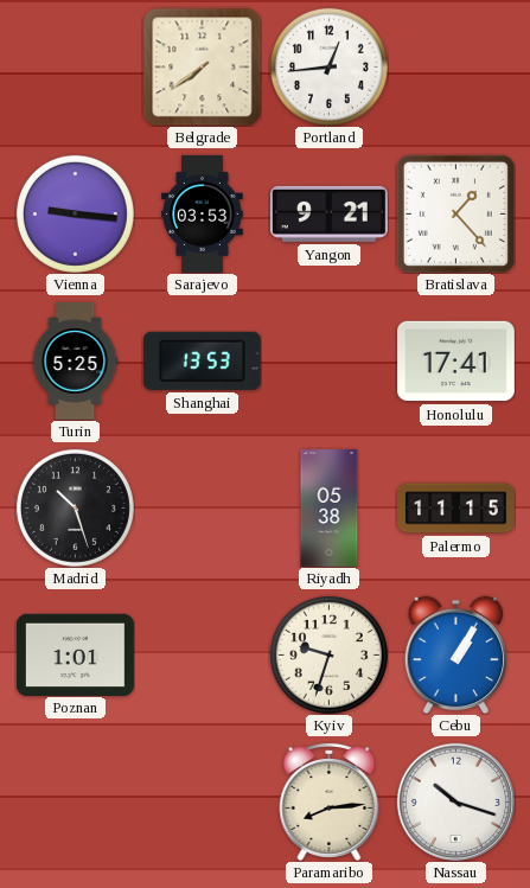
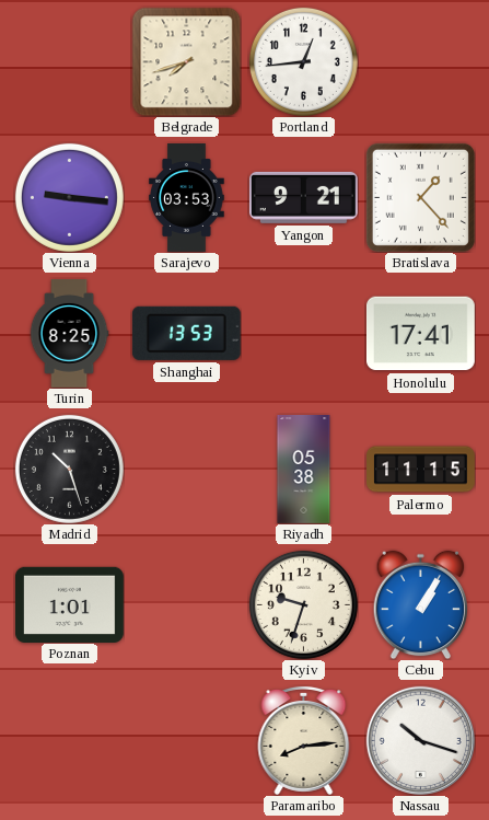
Belgrade: 7:39 -> 7:42
Turin: 5:25 -> 8:25
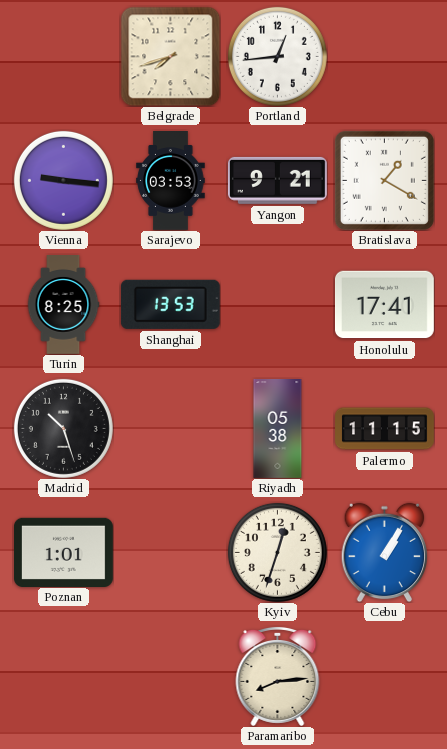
Bratislava: 1:23 -> 1:20
Kyiv: 9:33 -> 12:33
Nassau: 10:18 -> none
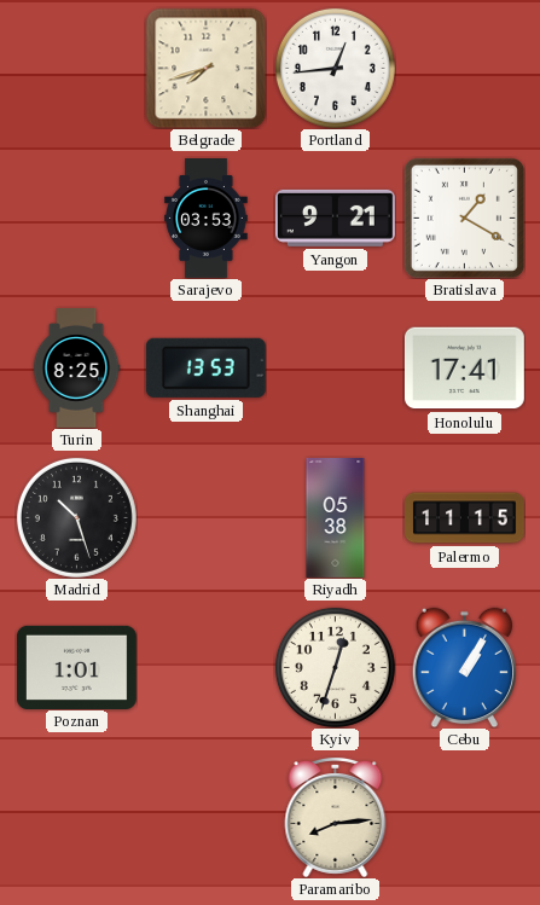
Vienna: 9:16 -> none
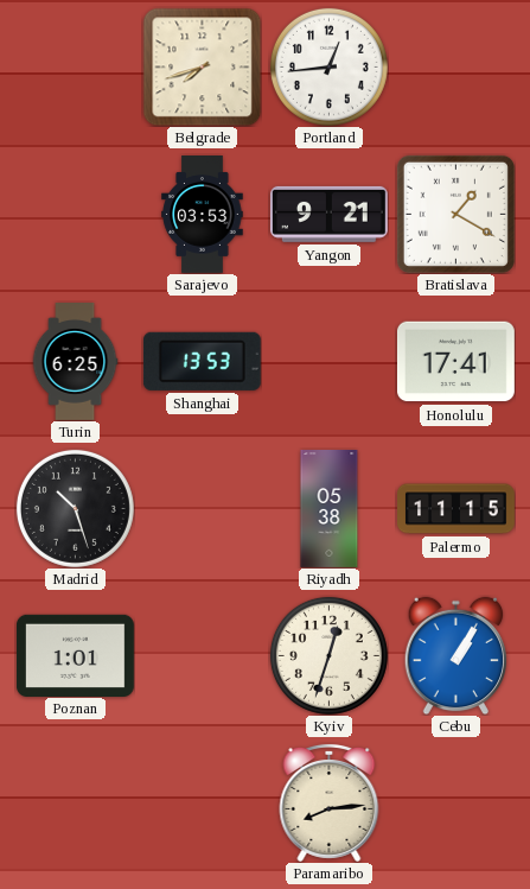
Turin: 8:25 -> 6:25
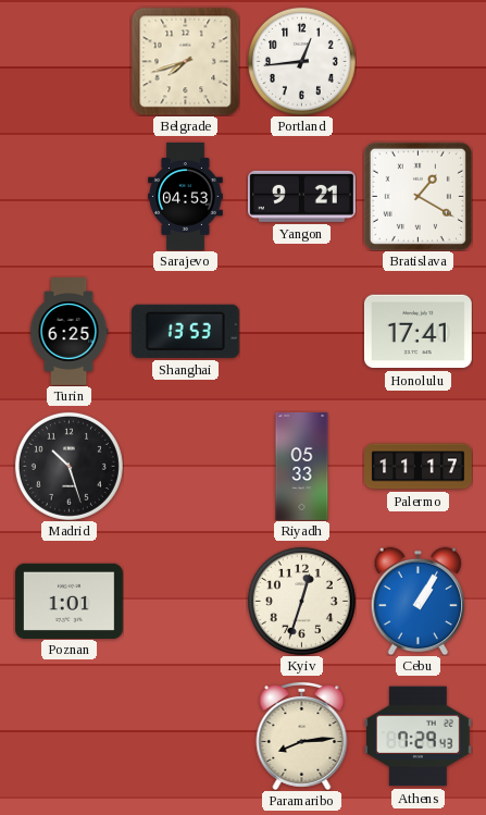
Sarajevo: 03:53 -> 04:53
Riyadh: 05:38 -> 05:33
Palermo: 11:15 -> 11:17
Athens: none -> 7:29
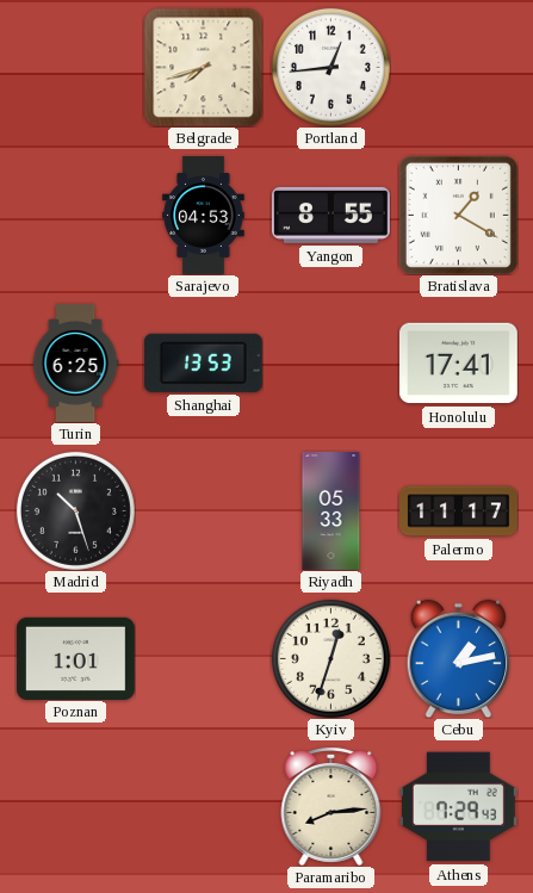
Yangon: 9:21 -> 8:55
Cebu: 1:05 -> 1:13
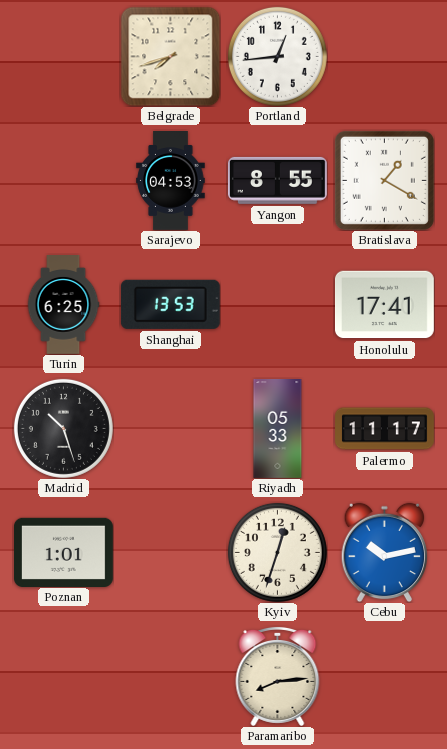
Cebu: 1:13 -> 10:13
Athens: 7:29 -> none
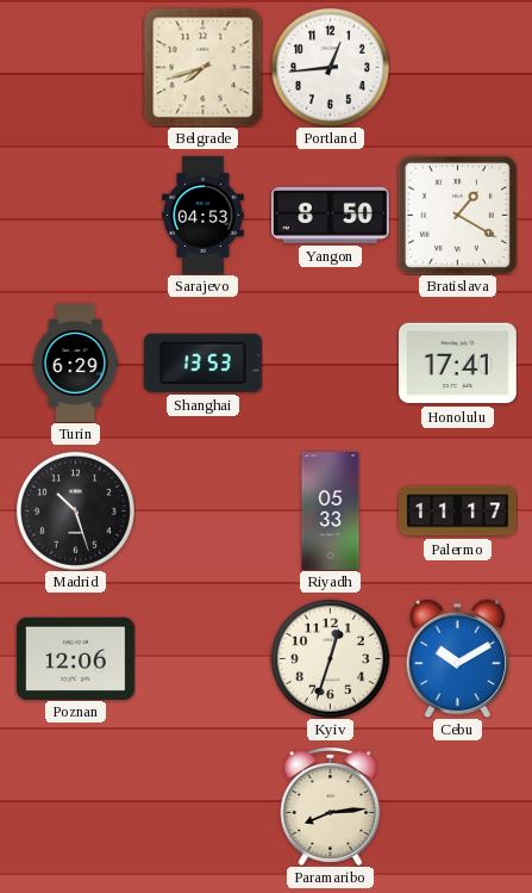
Yangon: 8:55 -> 8:50
Turin: 6:25 -> 6:29
Poznan: 1:01 -> 12:06
Cebu: 10:13 -> 10:10
